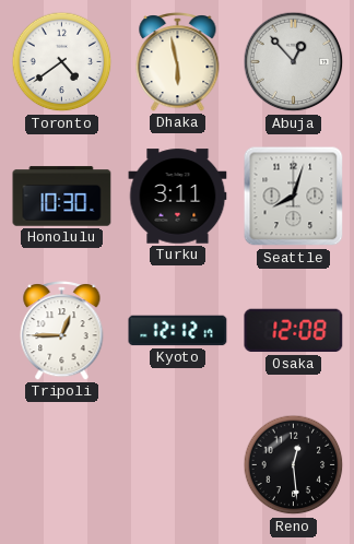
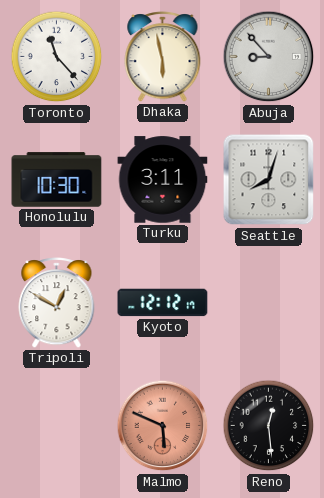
Toronto: 4:39 -> 11:23
Abuja: 12:53 -> 8:53
Tripoli: 12:45 -> 12:50
Osaka: 12:08 -> none
Malmo: none -> 5:49
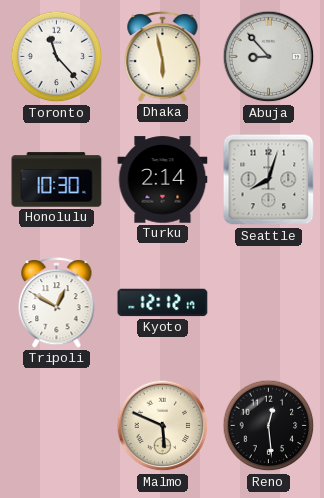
Turku: 3:11 -> 2:14
Malmo dial: salmon -> cream
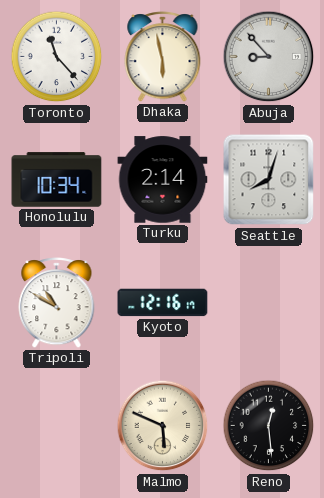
Honolulu: 10:30 -> 10:34
Tripoli: 12:50 -> 10:50
Kyoto: 12:12 -> 12:16
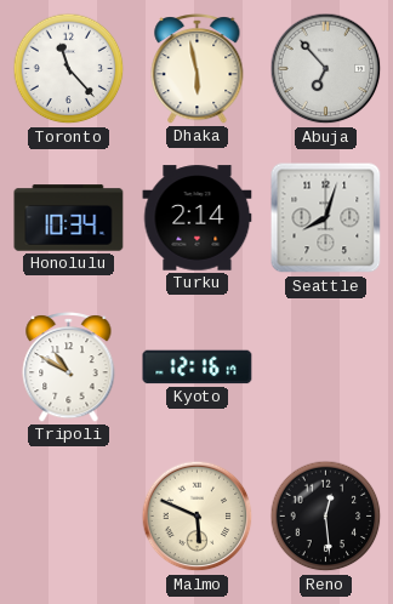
Abuja: 8:53 -> 6:53
